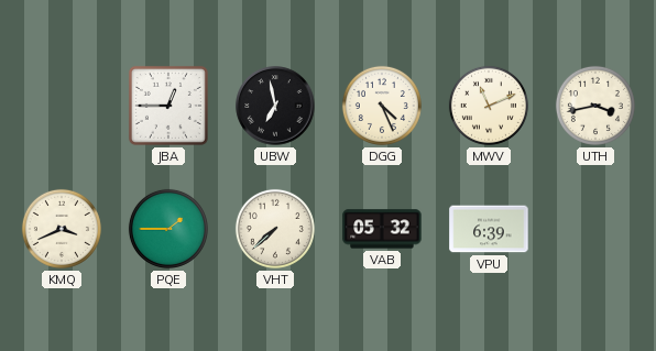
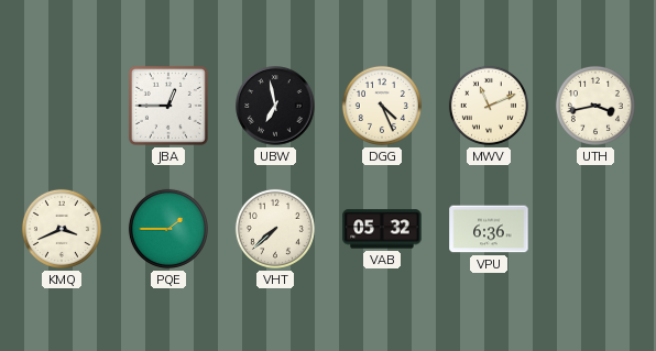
VPU: 6:39 -> 6:36
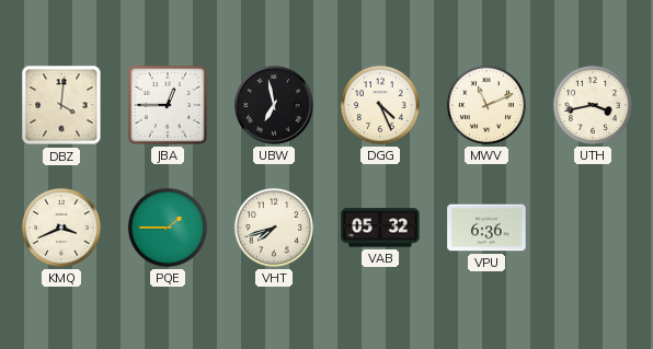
DBZ: none -> 4:01
VHT: 7:38 -> 7:42
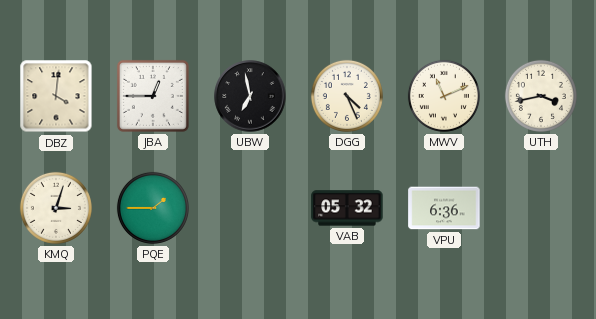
KMQ: 3:41 -> 3:03
VHT: 7:42 -> none
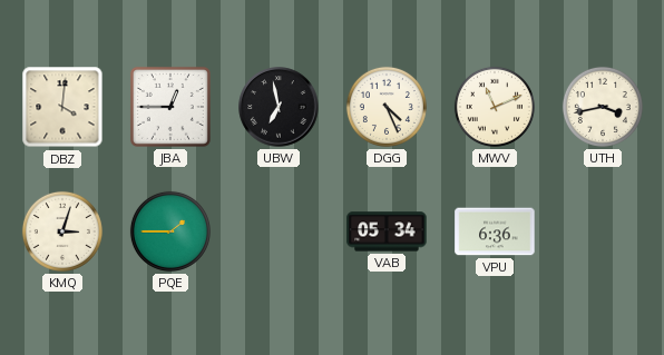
VAB: 05:32 -> 05:34
